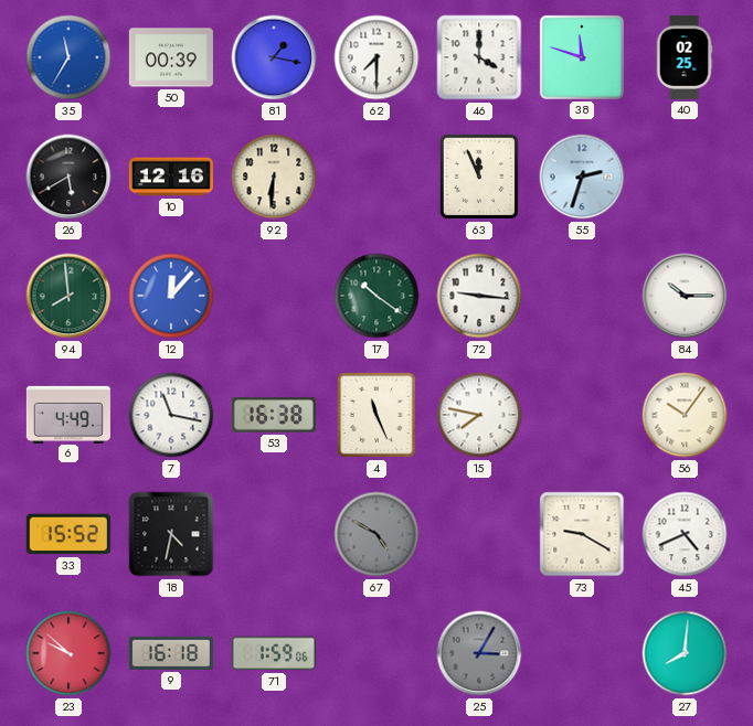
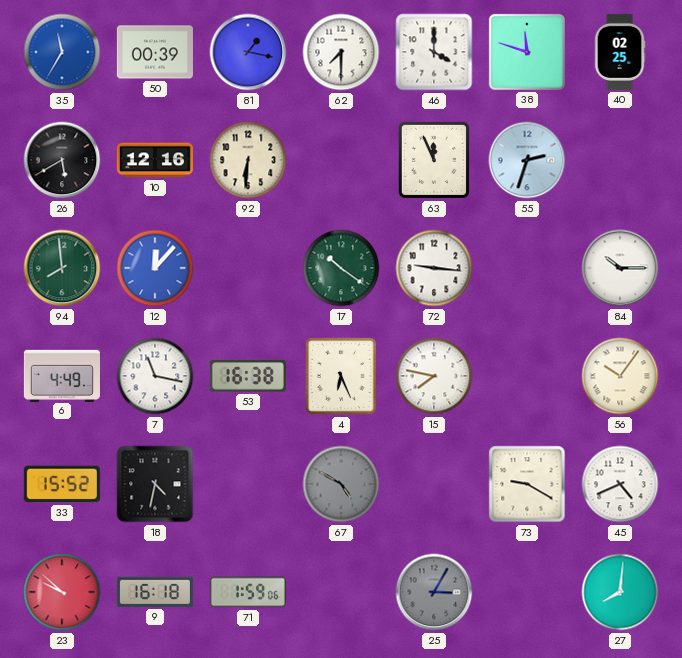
4: 11:26 -> 6:26
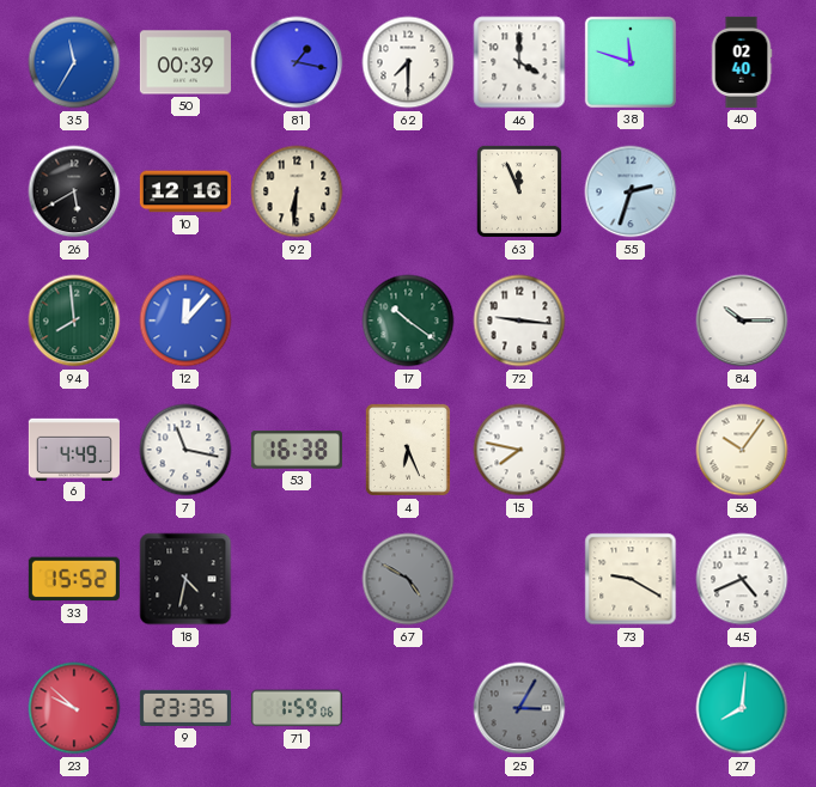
40: 02:25 -> 02:40
9: 16:18 -> 23:35
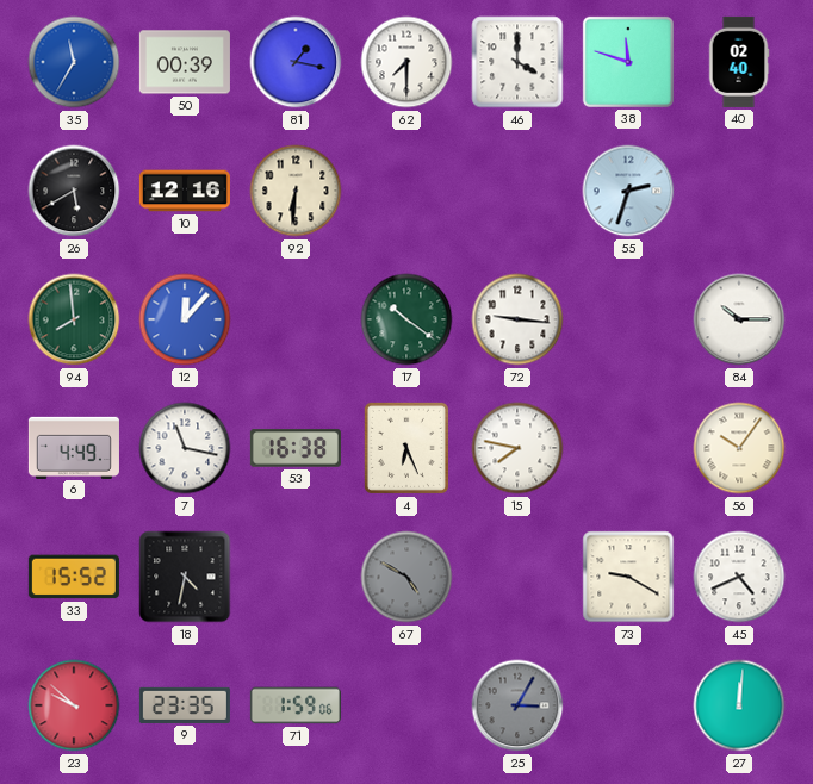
63: 11:56 -> none
27: 8:01 -> 12:01
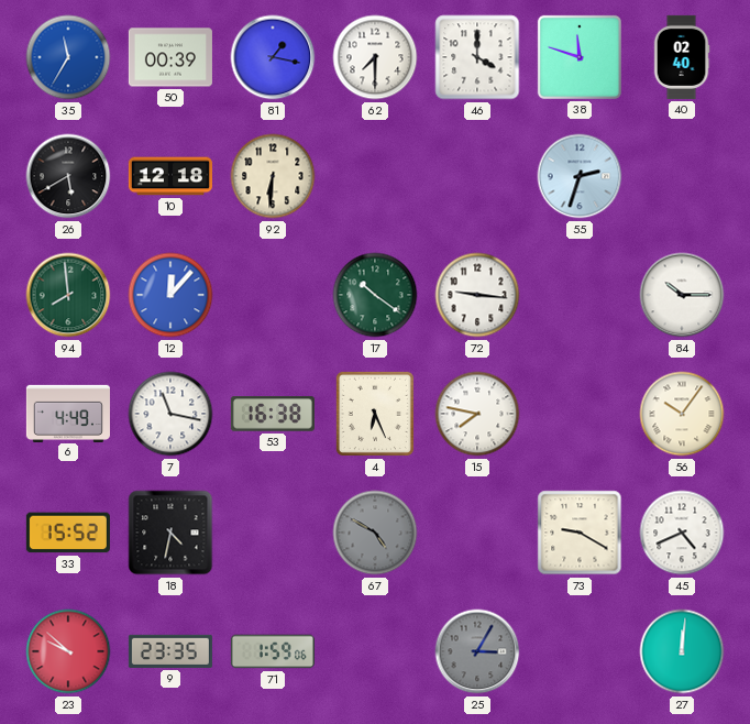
10: 12:16 -> 12:18
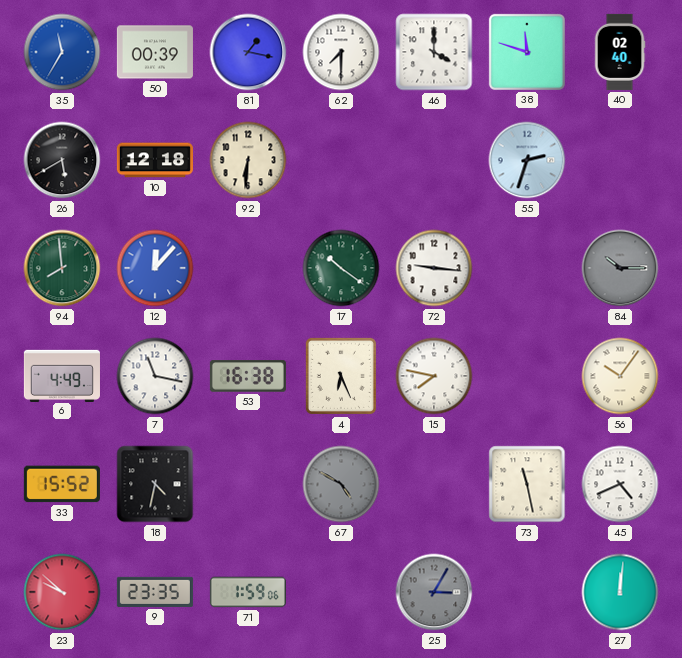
84 dial: white -> grey
73: 9:20 -> 11:28
